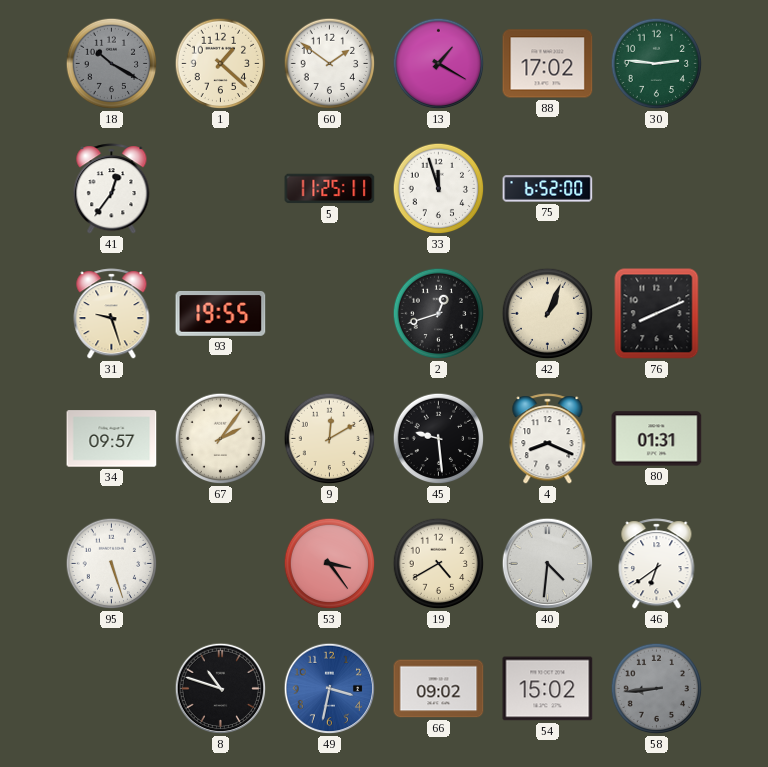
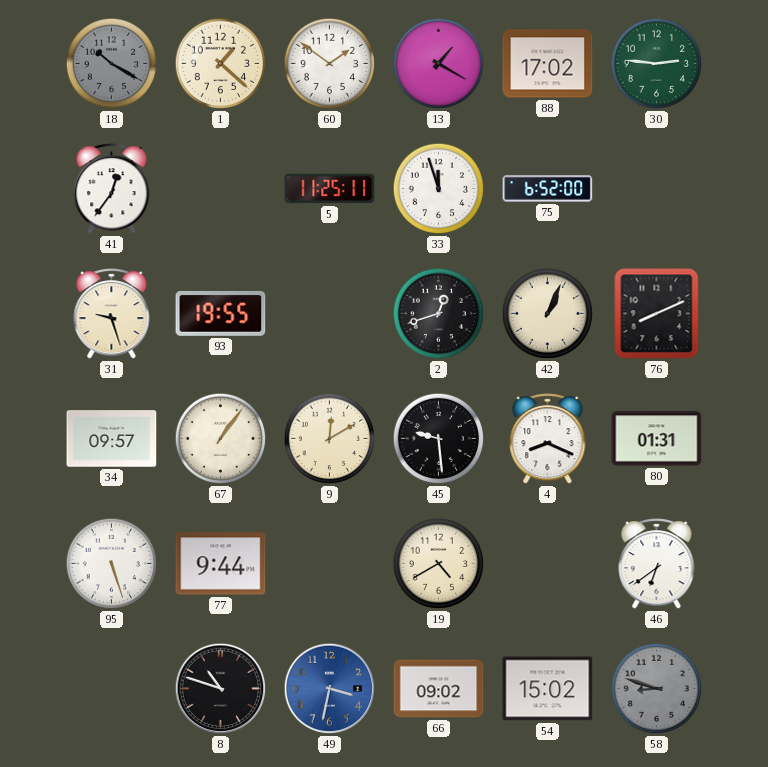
67: 2:06 -> 1:06
77: none -> 9:44
53: 3:24 -> none
40: 4:31 -> none
58: 8:44 -> 8:48
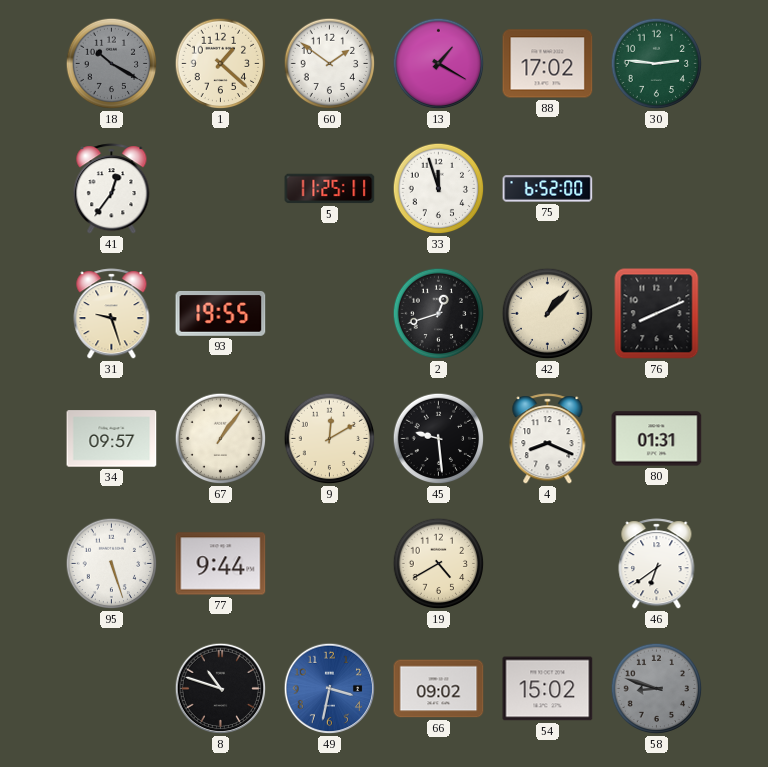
42: 1:04 -> 1:07
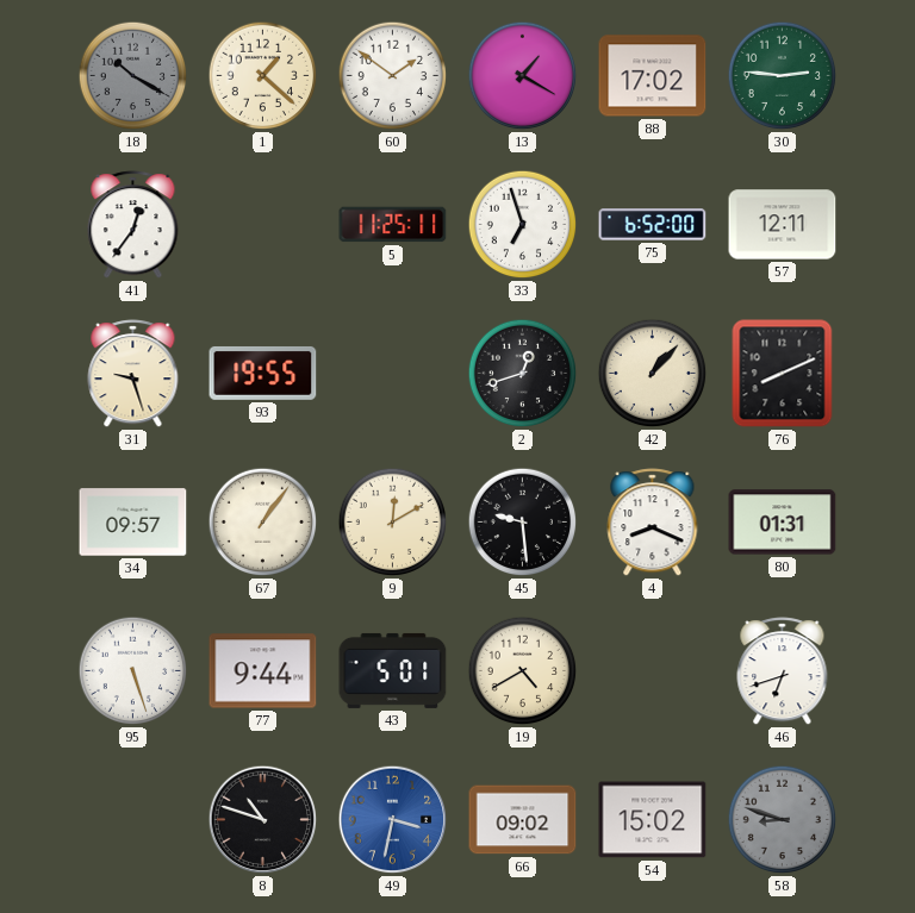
33: 11:57 -> 6:57
57: none -> 12:11
43: none -> 5:01
46: 6:39 -> 6:42
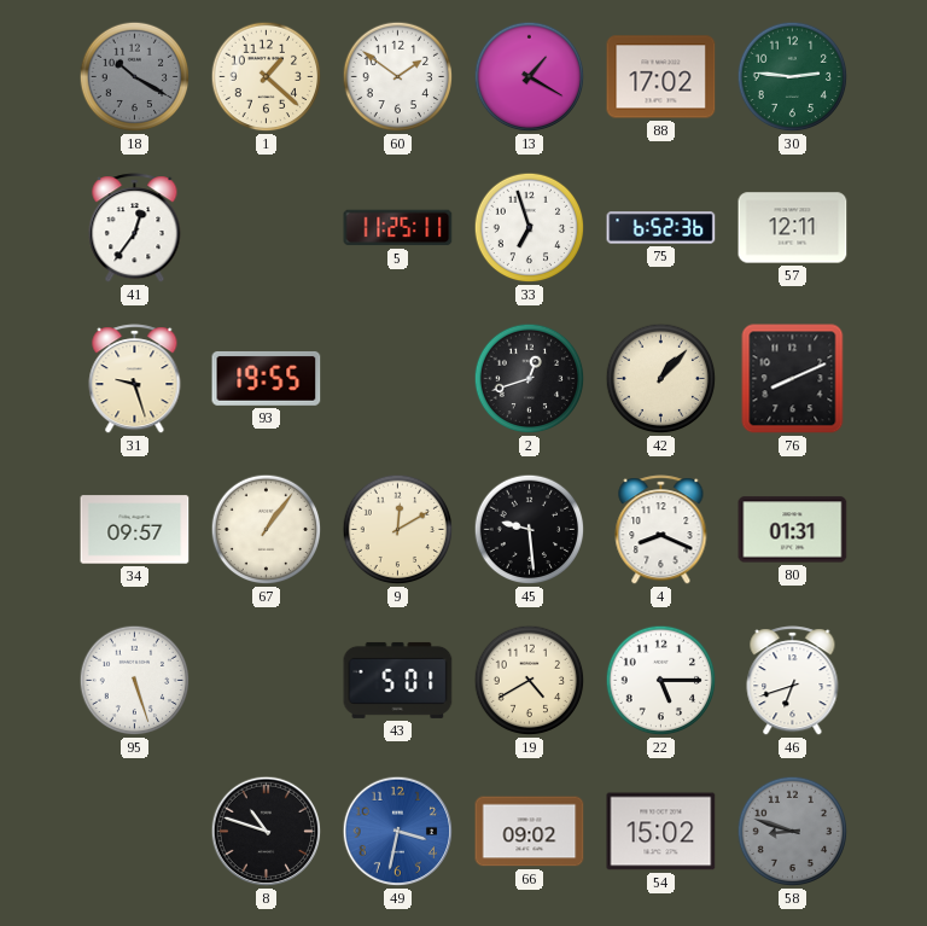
75: 6:52:00 -> 6:52:36
77: 9:44 -> none
22: none -> 5:15
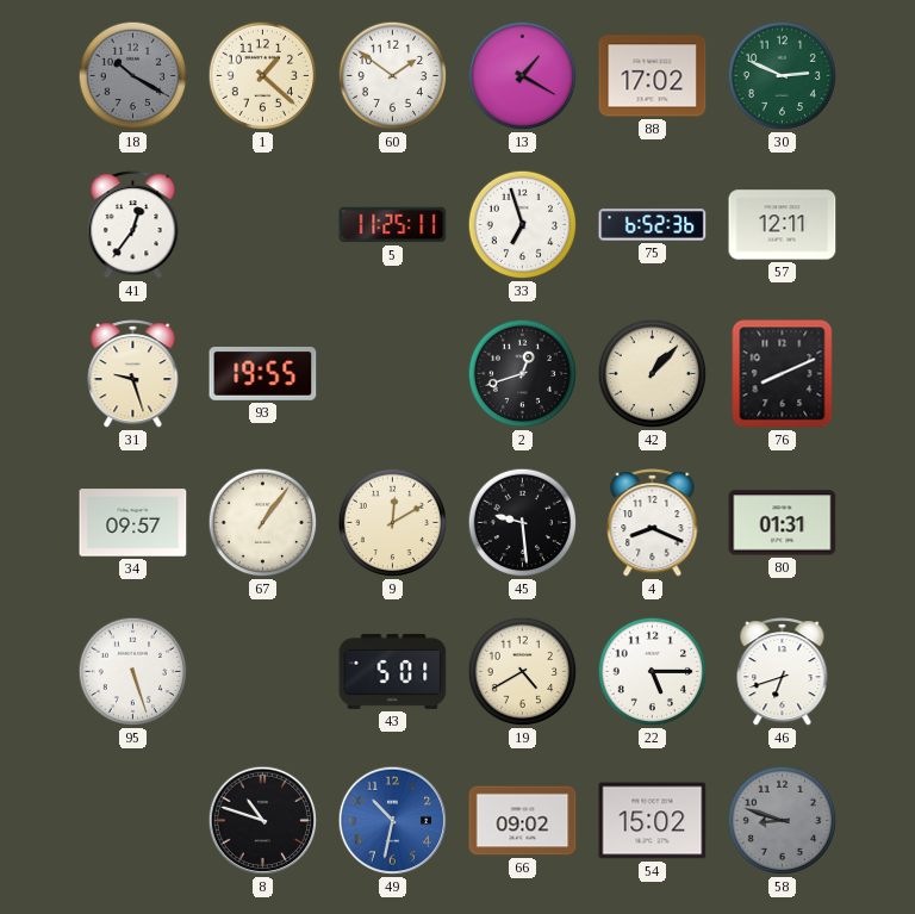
30: 2:46 -> 2:49
49: 3:32 -> 10:32
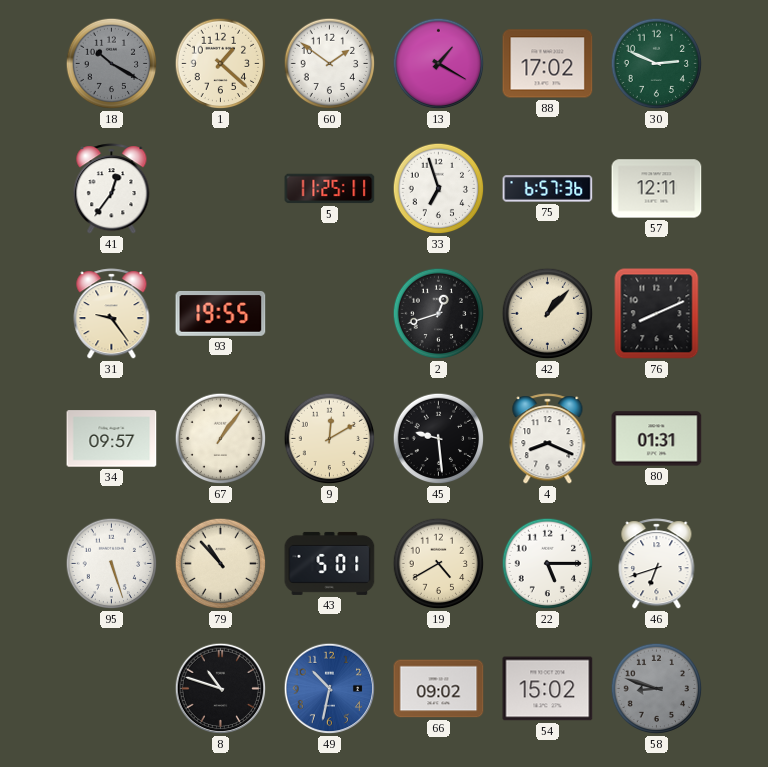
75: 6:52 -> 6:57
31: 9:27 -> 9:24
79: none -> 10:53
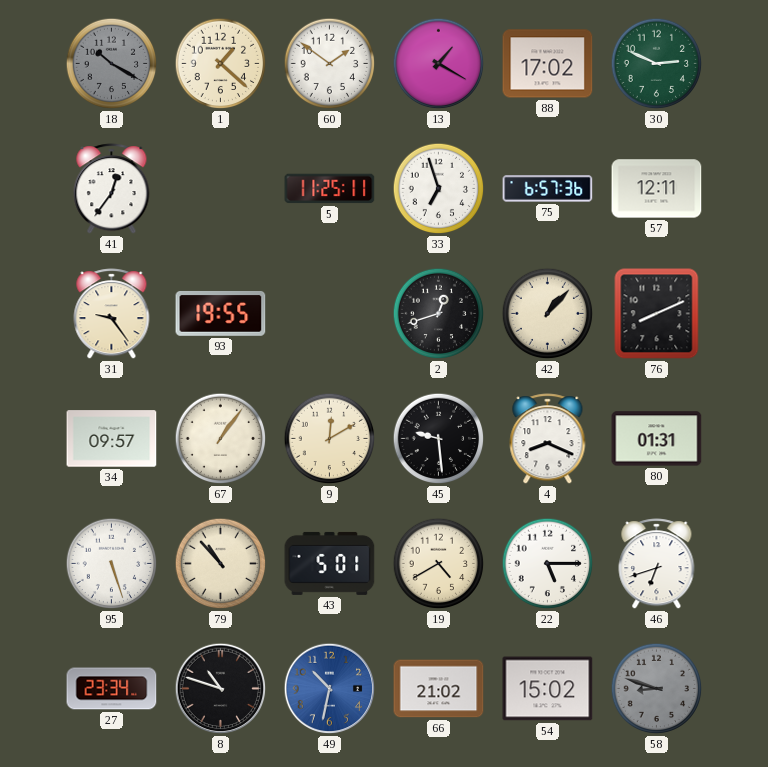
27: none -> 23:34
66: 09:02 -> 21:02
